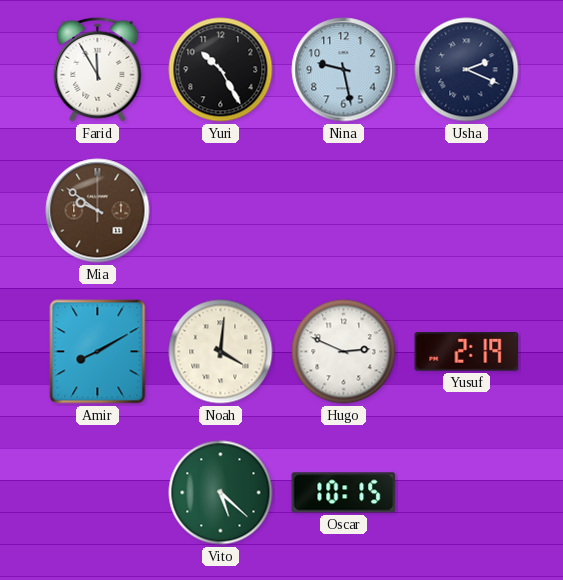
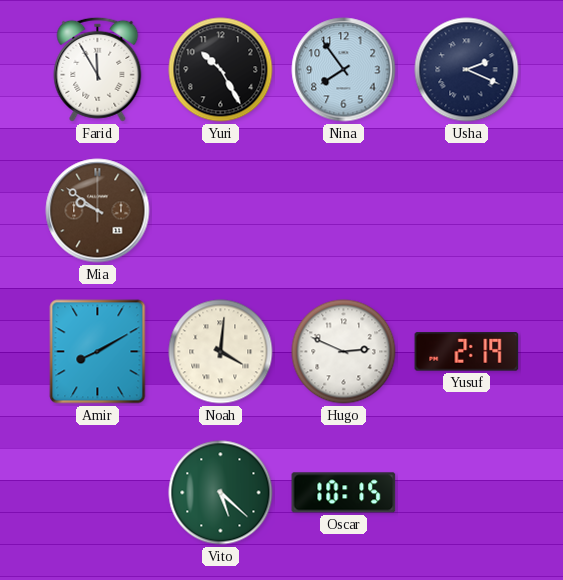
Nina: 9:28 -> 7:54
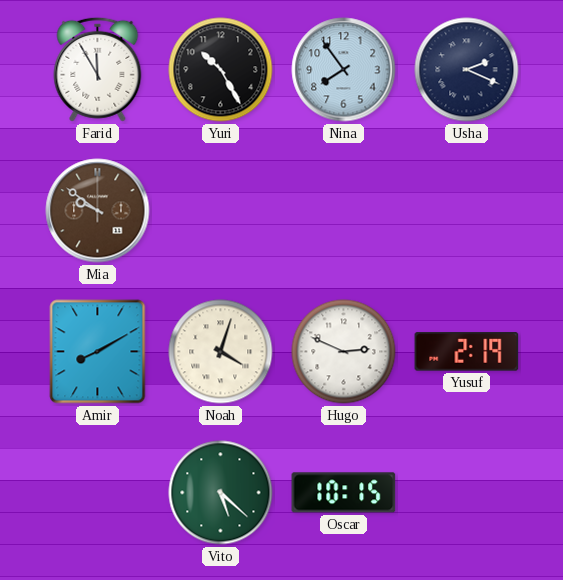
Noah: 4:01 -> 4:03
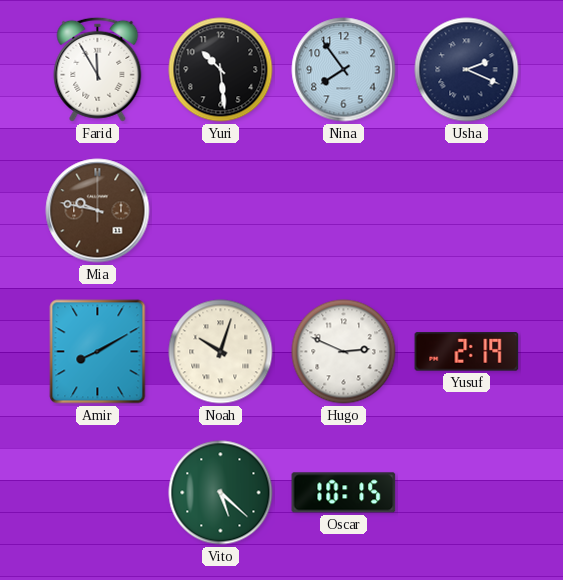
Yuri: 10:25 -> 10:29
Mia: 9:51 -> 9:47
Noah: 4:03 -> 10:03
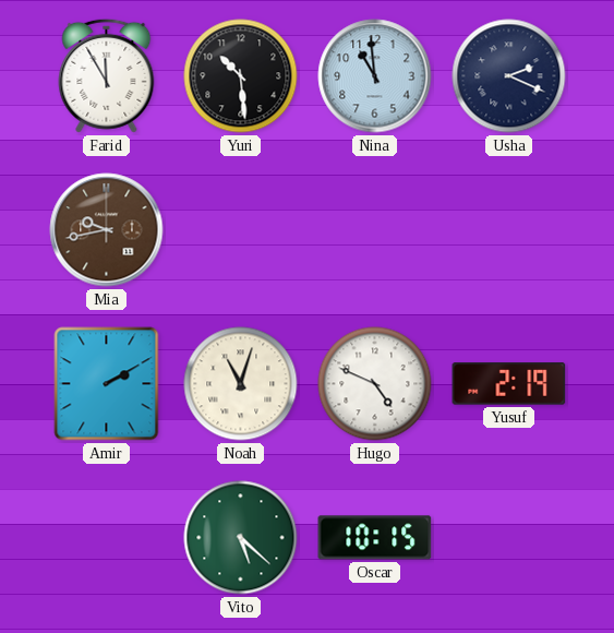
Nina: 7:54 -> 10:59
Mia: 9:47 -> 9:43
Amir: 8:10 -> 2:10
Noah: 10:03 -> 11:03
Hugo: 2:49 -> 4:49
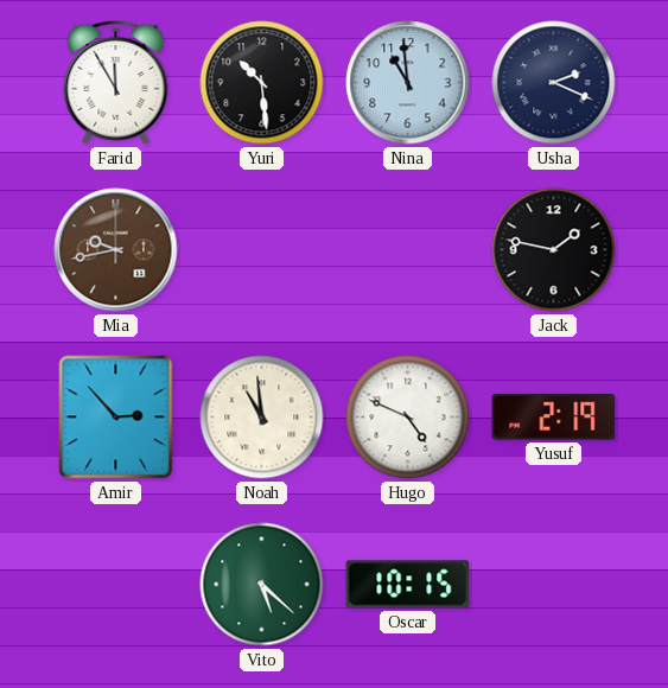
Jack: none -> 1:47
Amir: 2:10 -> 2:53
Noah: 11:03 -> 10:59
